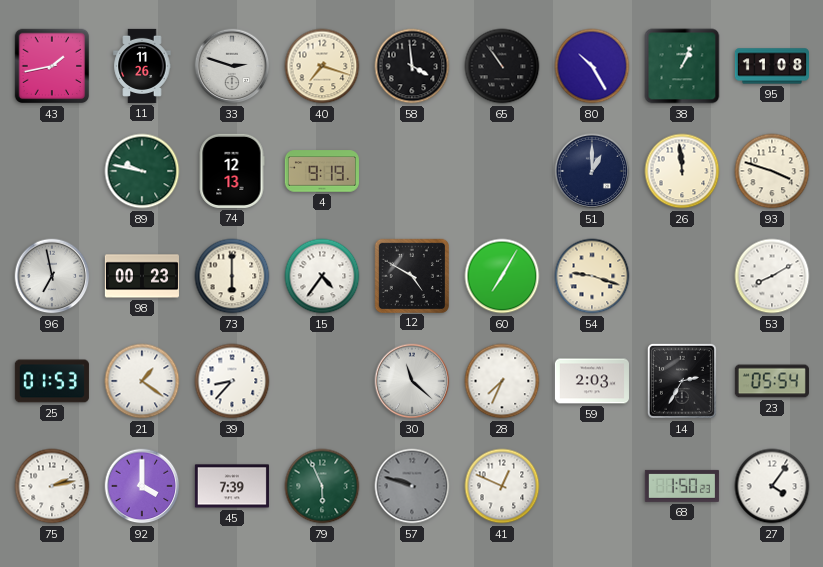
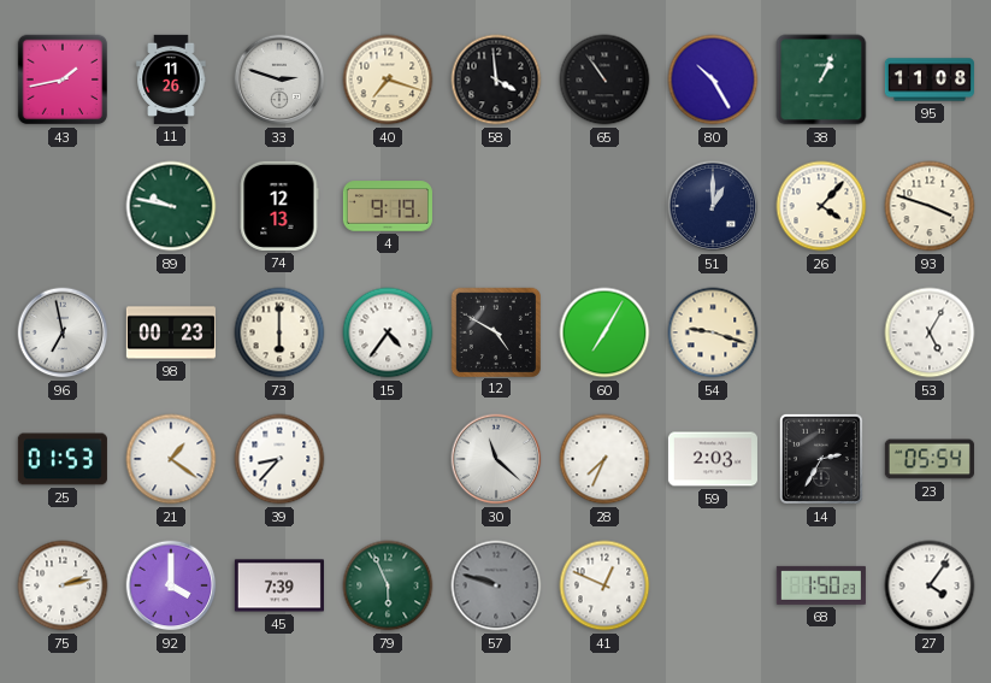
26: 11:59 -> 4:07
53: 8:10 -> 5:05
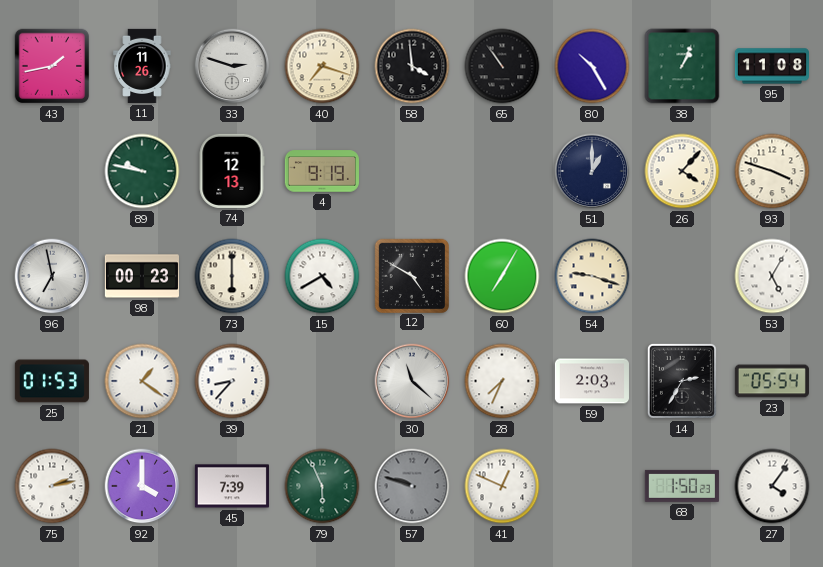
15: 4:36 -> 4:40
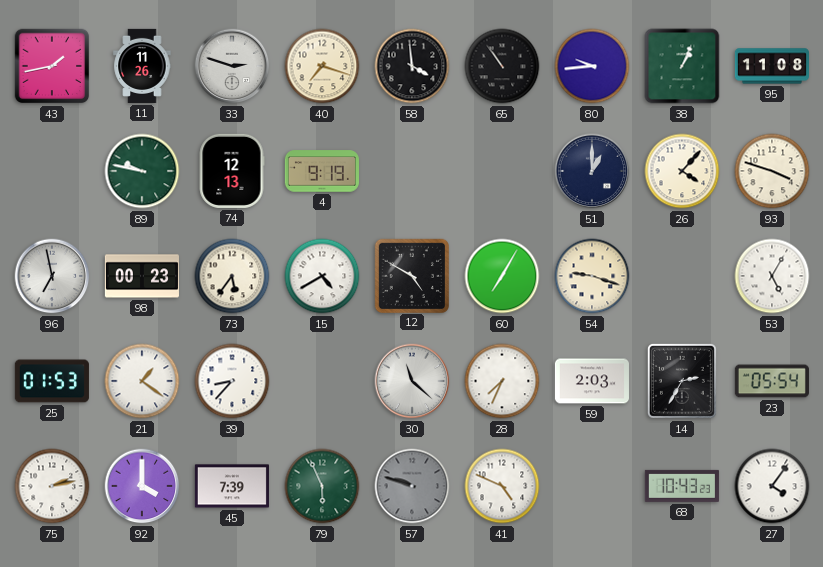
80: 10:25 -> 9:44
73: 6:00 -> 5:36
41: 12:49 -> 4:49
68: 1:50 -> 10:43
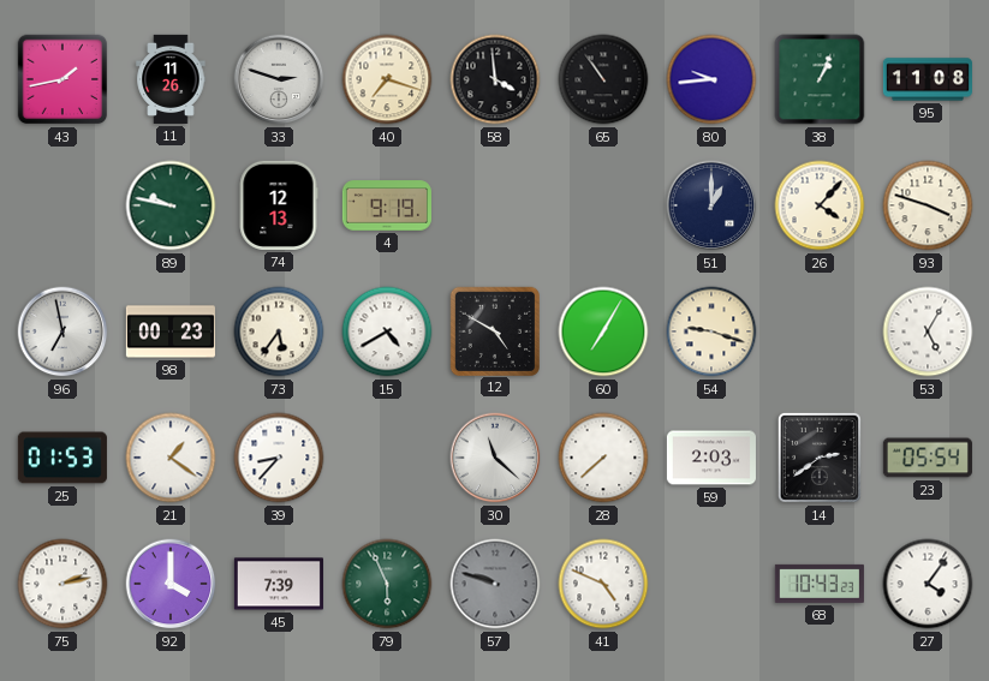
28: 7:34 -> 7:38
14: 2:35 -> 2:39
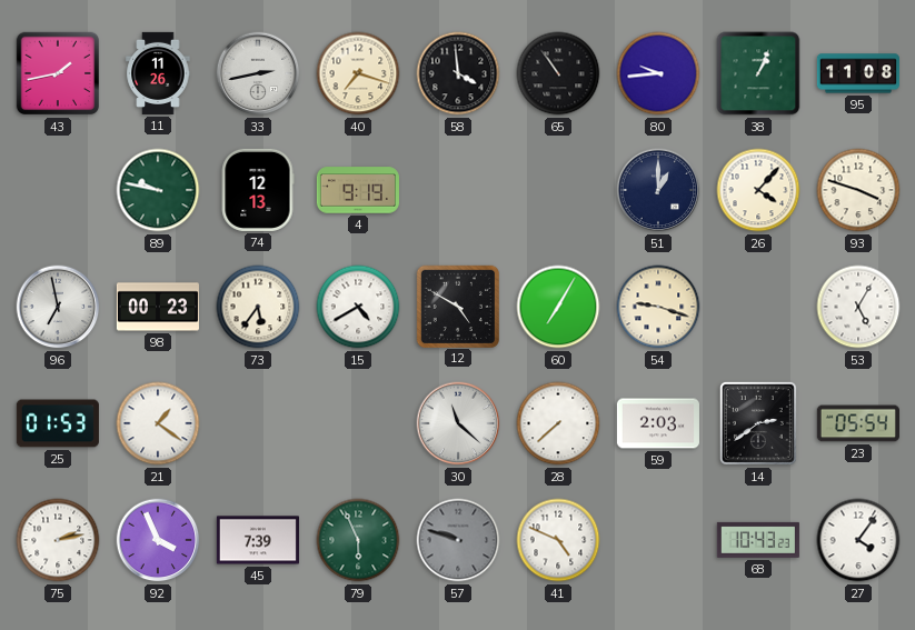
33: 2:48 -> 2:43
39: 8:37 -> none
92: 4:00 -> 3:56
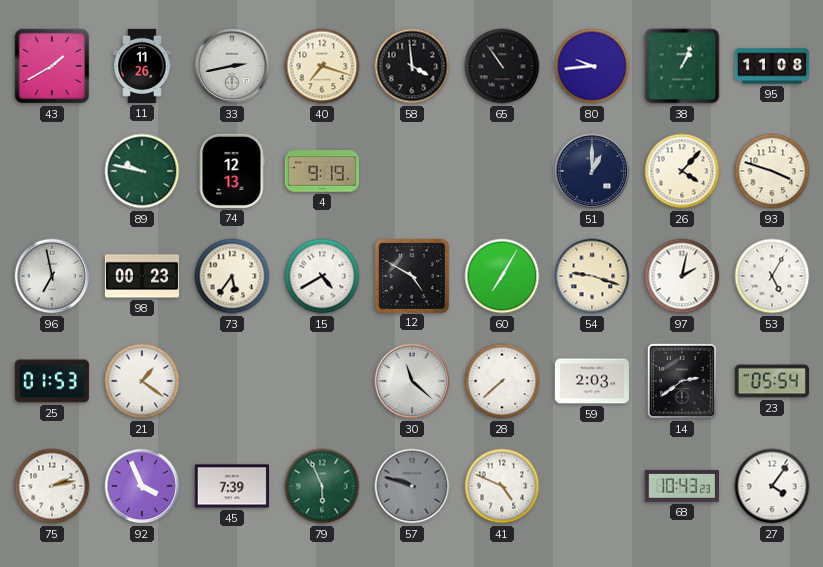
43: 1:43 -> 1:40
97: none -> 2:02
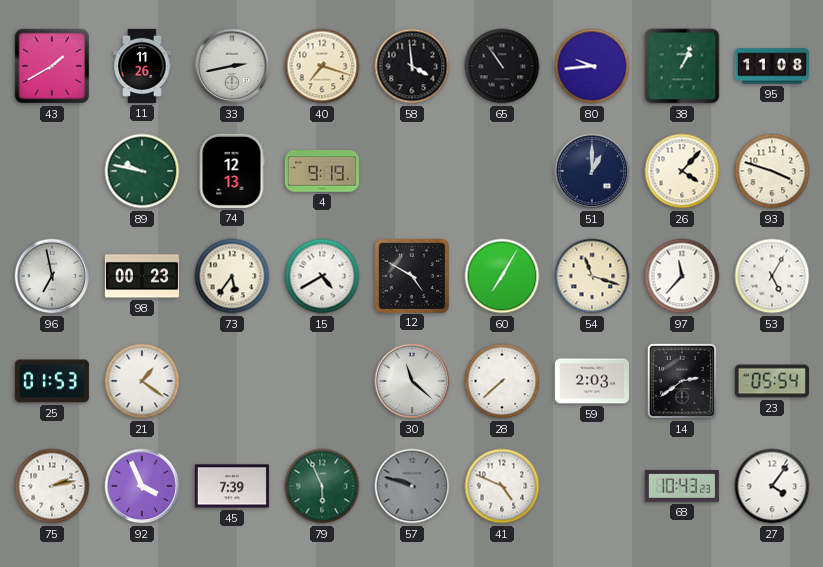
54: 9:18 -> 11:18
97: 2:02 -> 11:37
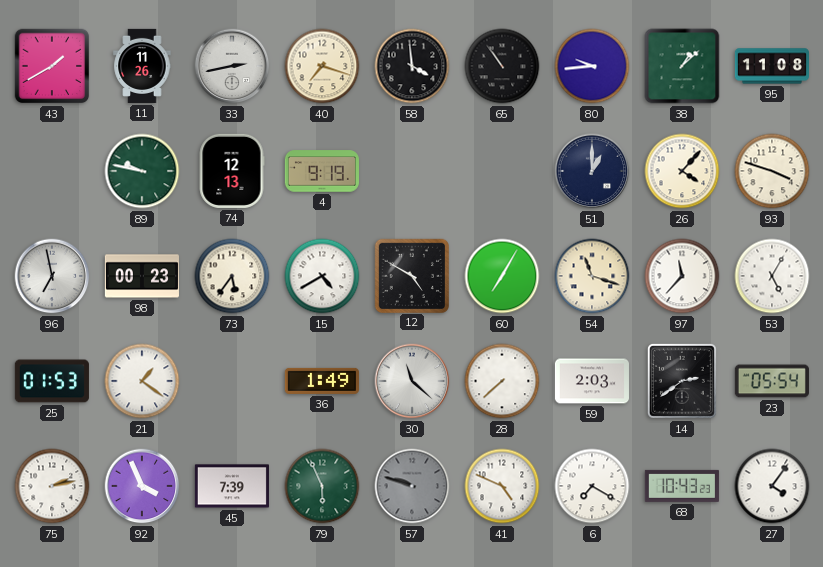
38: 1:04 -> 1:08
36: none -> 1:49
6: none -> 7:20
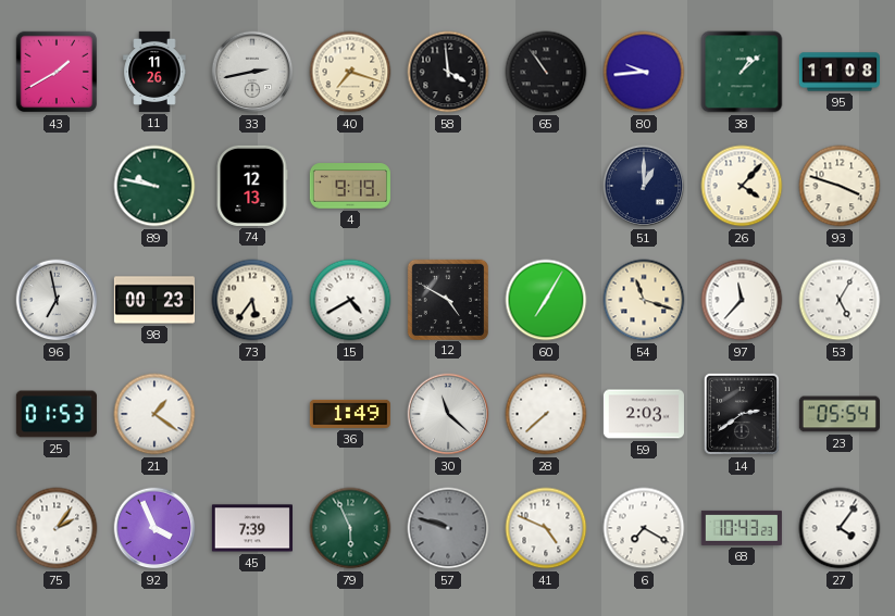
75: 2:13 -> 2:06
